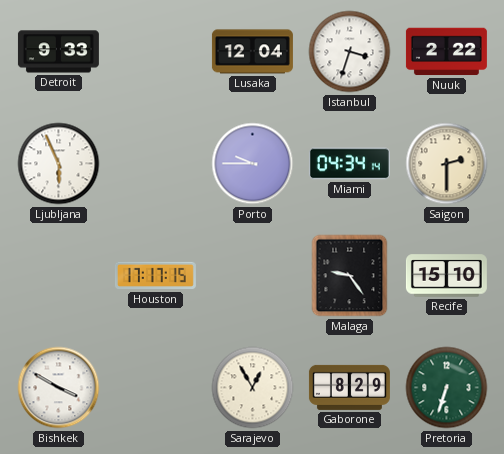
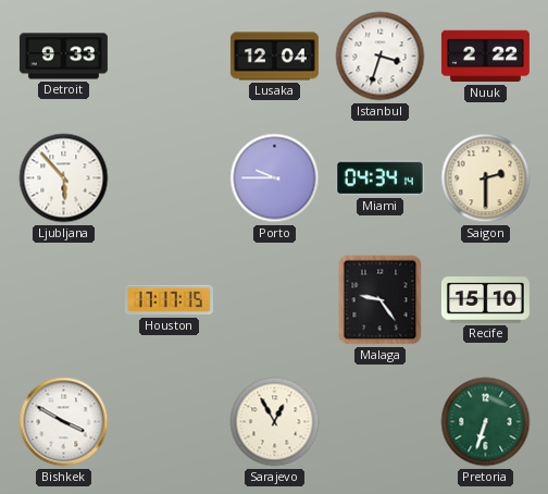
Ljubljana: 5:56 -> 5:53
Gaborone: 8:29 -> none
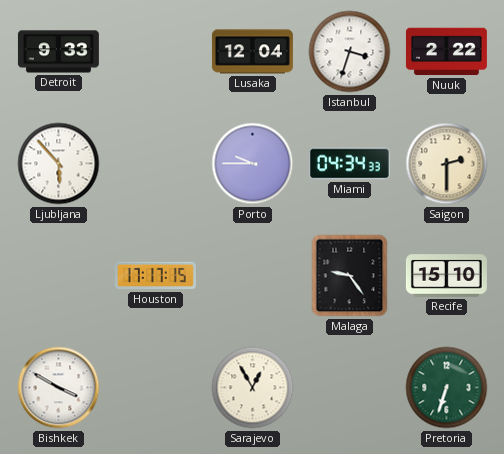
Miami: 04:34:14 -> 04:34:33
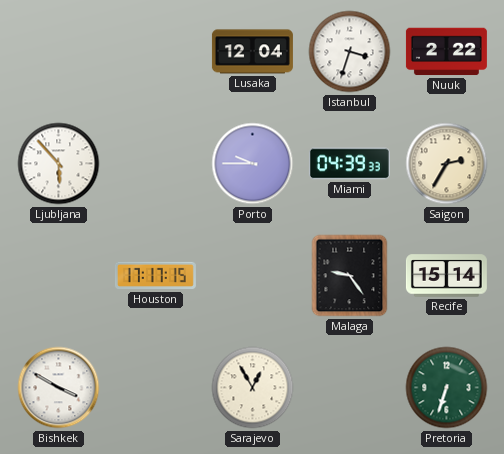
Detroit: 9:33 -> none
Miami: 04:34 -> 04:39
Saigon: 2:30 -> 2:35
Recife: 15:10 -> 15:14
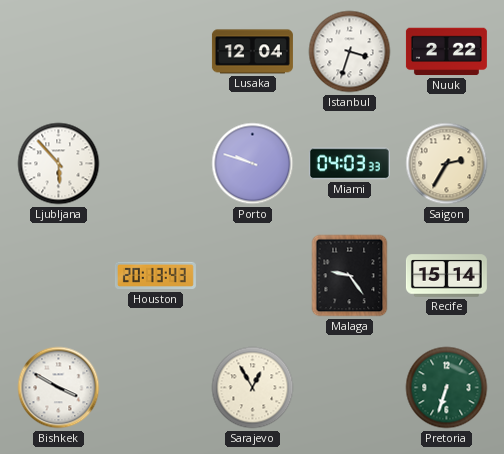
Porto: 9:45 -> 9:48
Miami: 04:39 -> 04:03
Houston: 17:17 -> 20:13
